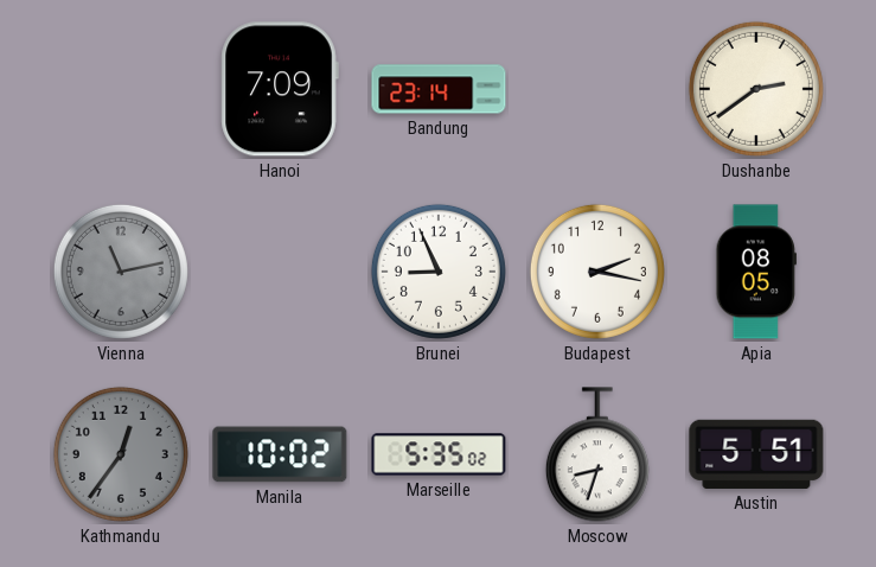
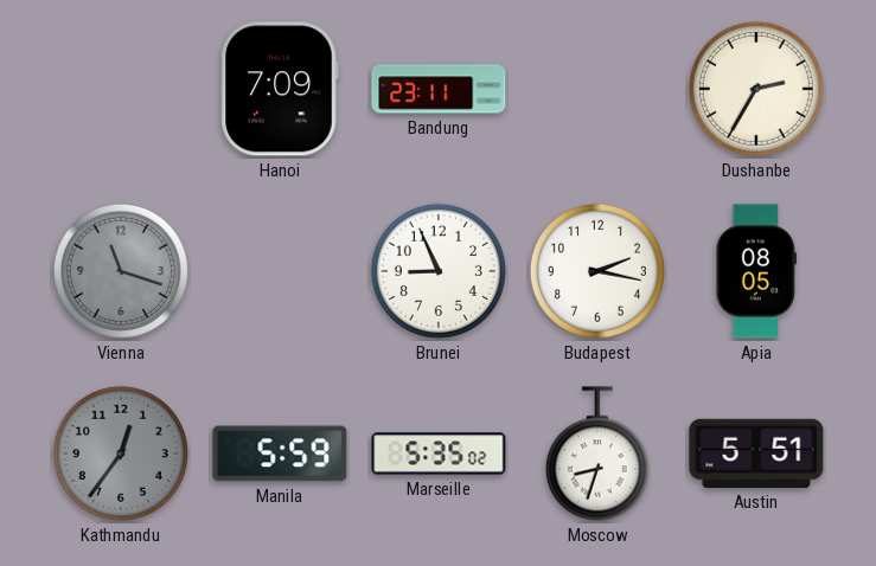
Bandung: 23:14 -> 23:11
Dushanbe: 2:39 -> 2:35
Vienna: 11:13 -> 11:18
Manila: 10:02 -> 5:59
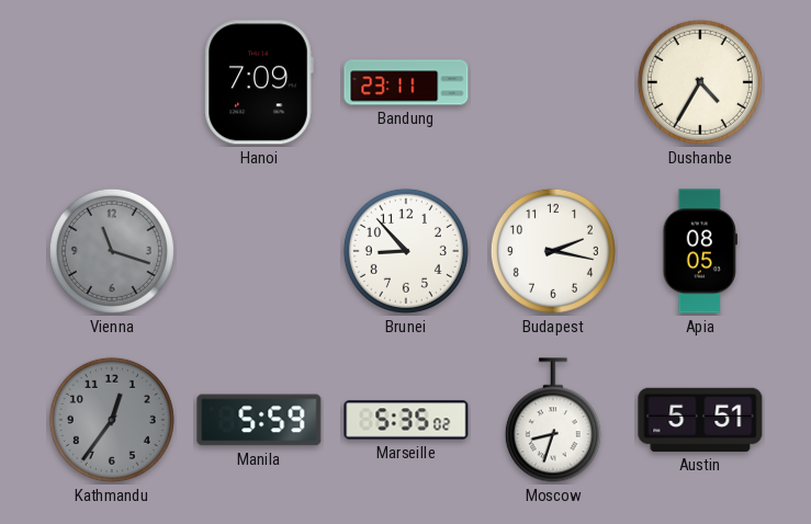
Dushanbe: 2:35 -> 4:35
Brunei: 8:56 -> 8:53
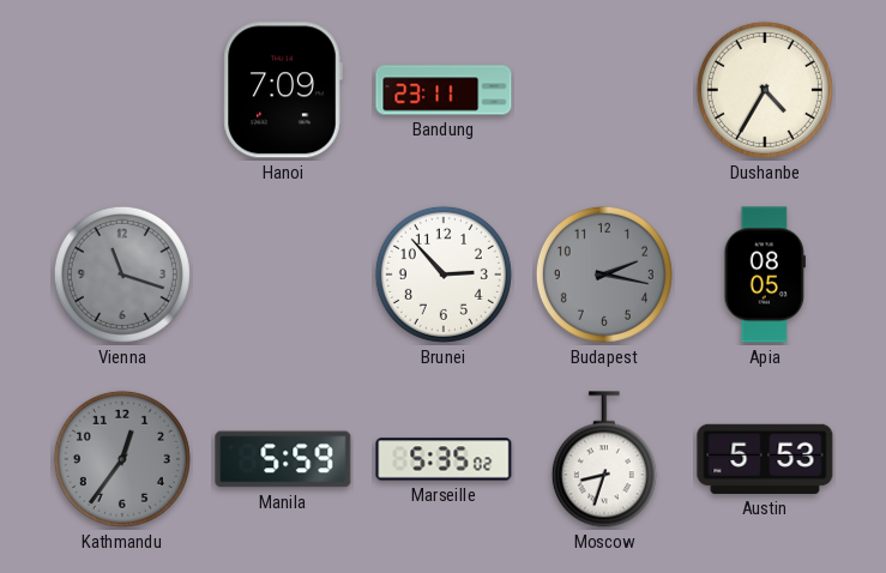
Brunei: 8:53 -> 2:53
Budapest dial: white -> grey
Austin: 5:51 -> 5:53
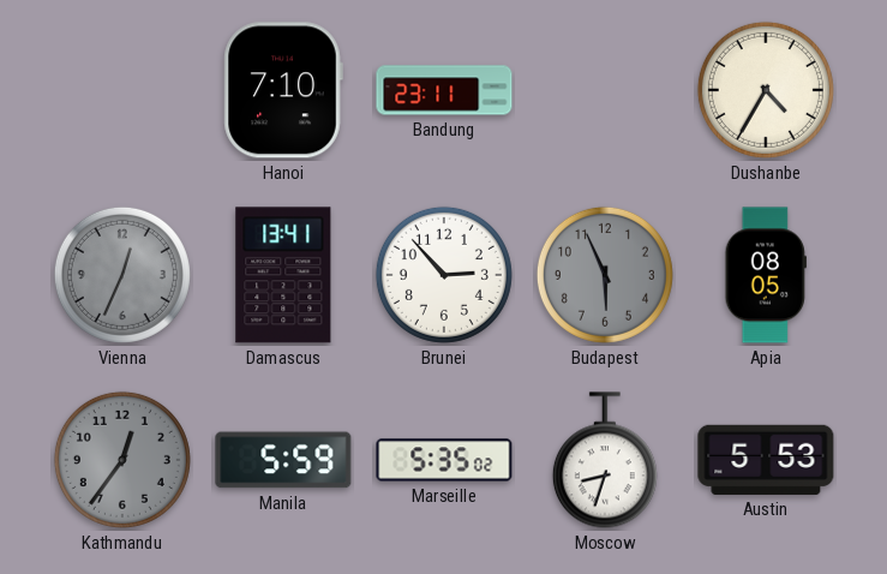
Hanoi: 7:09 -> 7:10
Vienna: 11:18 -> 12:34
Damascus: none -> 13:41
Budapest: 2:17 -> 5:56
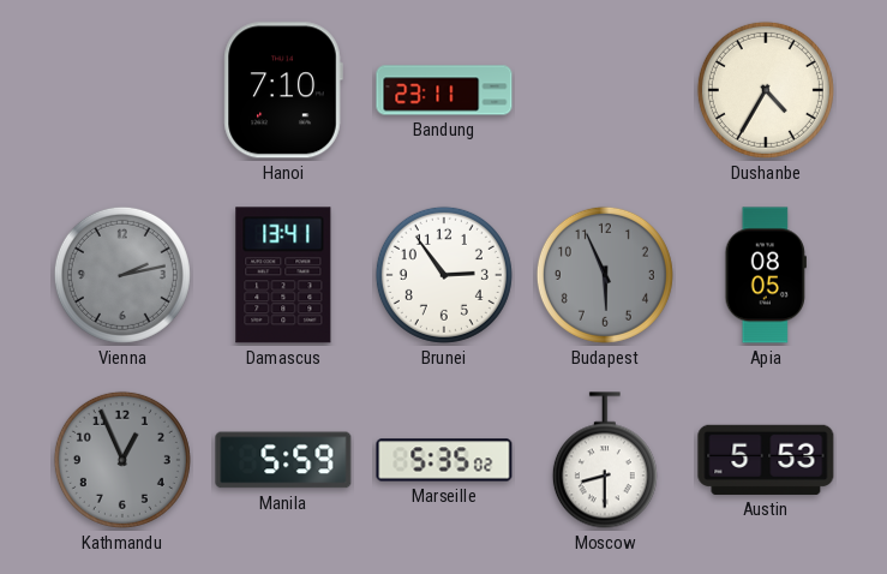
Vienna: 12:34 -> 2:13
Brunei: 2:53 -> 2:54
Kathmandu: 12:36 -> 12:56
Moscow: 8:33 -> 8:30
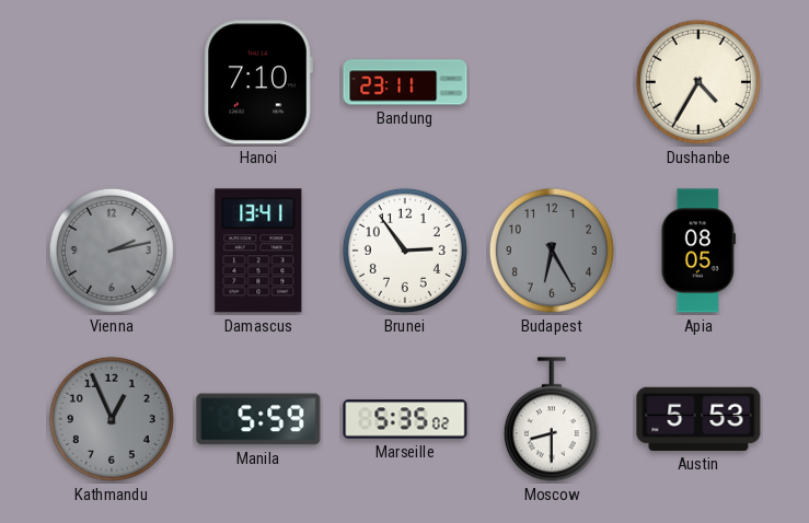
Budapest: 5:56 -> 6:25
